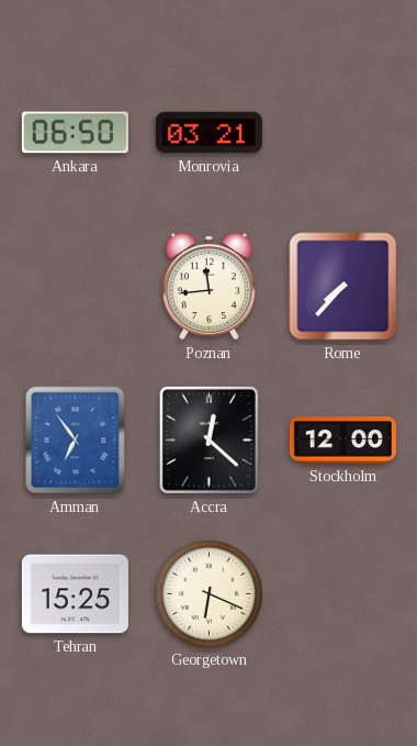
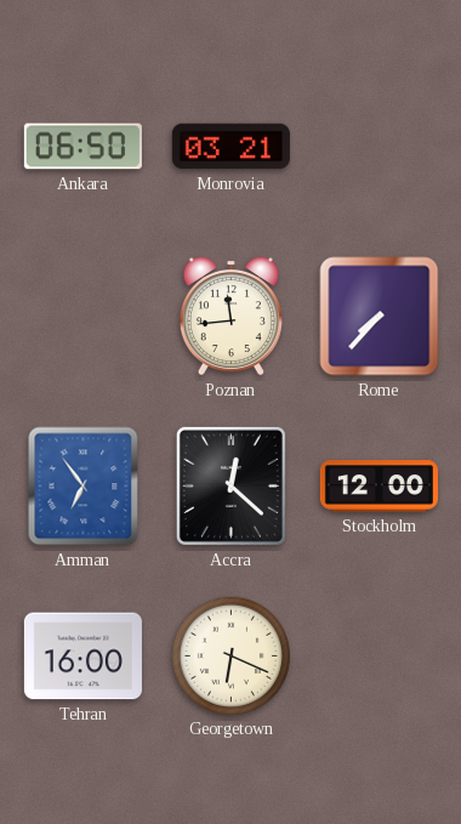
Tehran: 15:25 -> 16:00
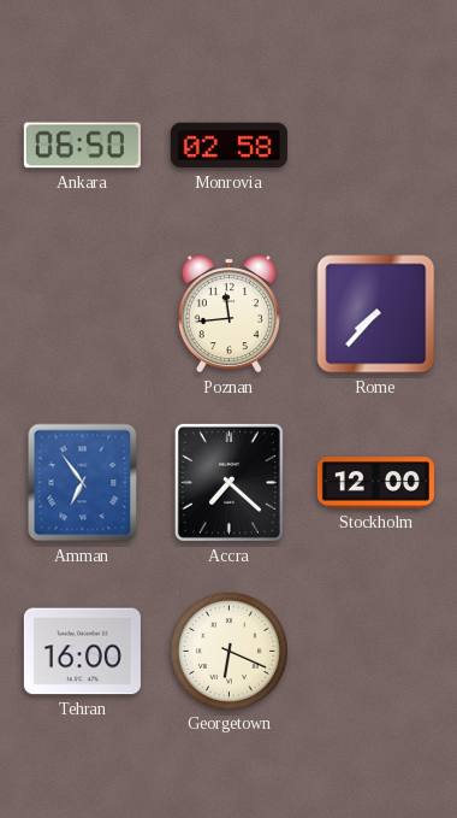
Monrovia: 03:21 -> 02:58
Accra: 12:22 -> 7:22
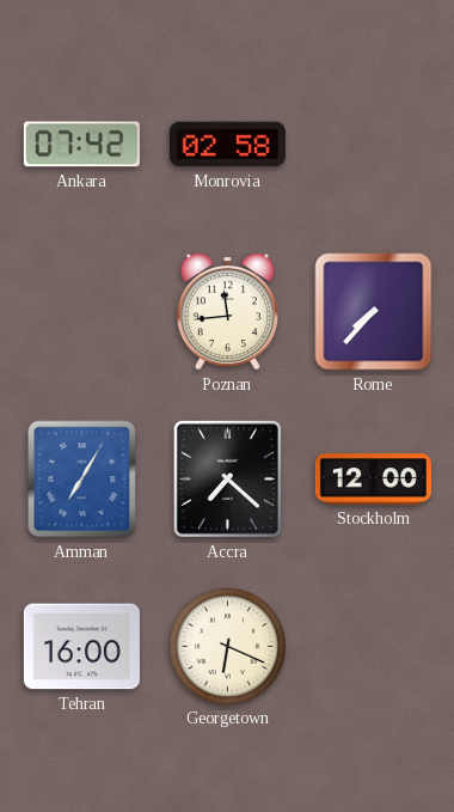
Ankara: 06:50 -> 07:42
Amman: 6:54 -> 7:05
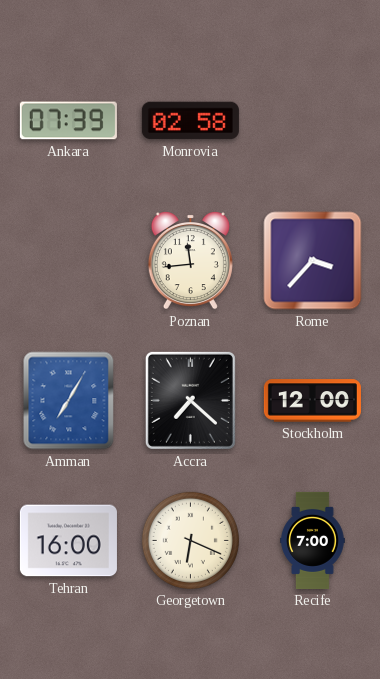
Ankara: 07:42 -> 07:39
Rome: 7:37 -> 3:37
Recife: none -> 7:00
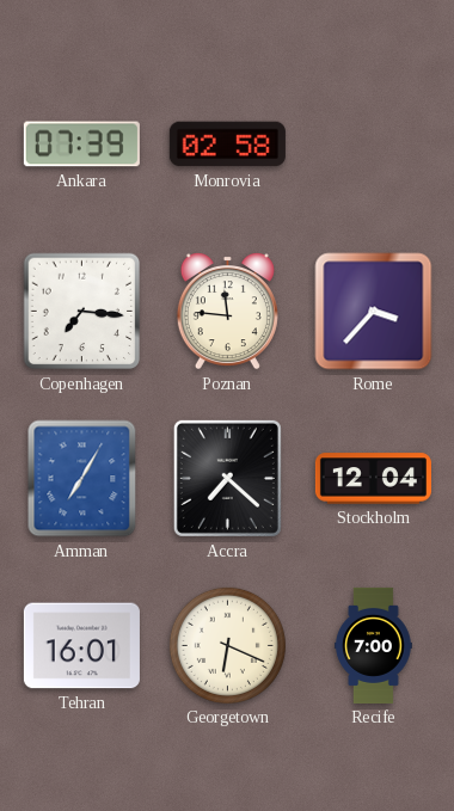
Copenhagen: none -> 7:16
Poznan: 11:44 -> 11:46
Stockholm: 12:00 -> 12:04
Tehran: 16:00 -> 16:01
